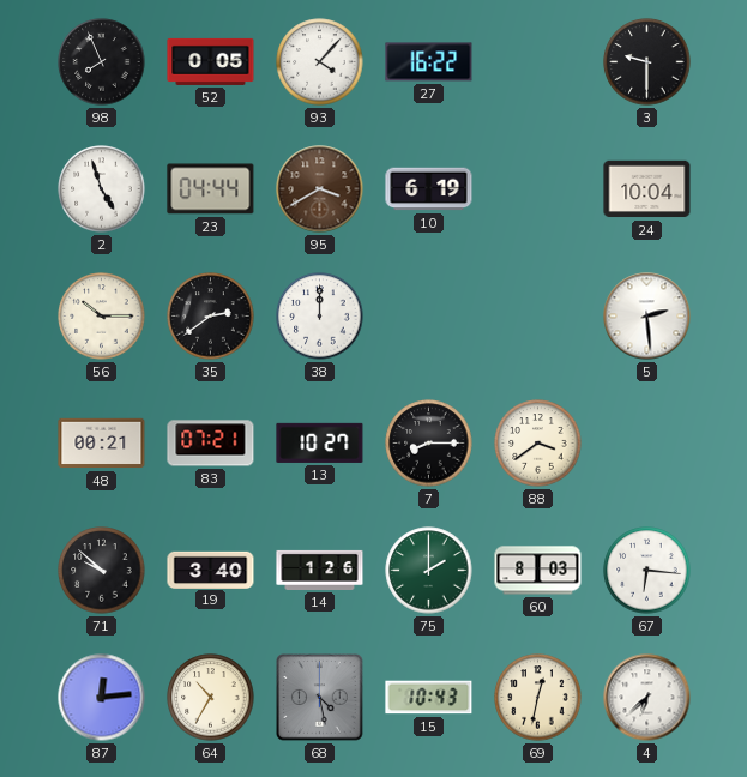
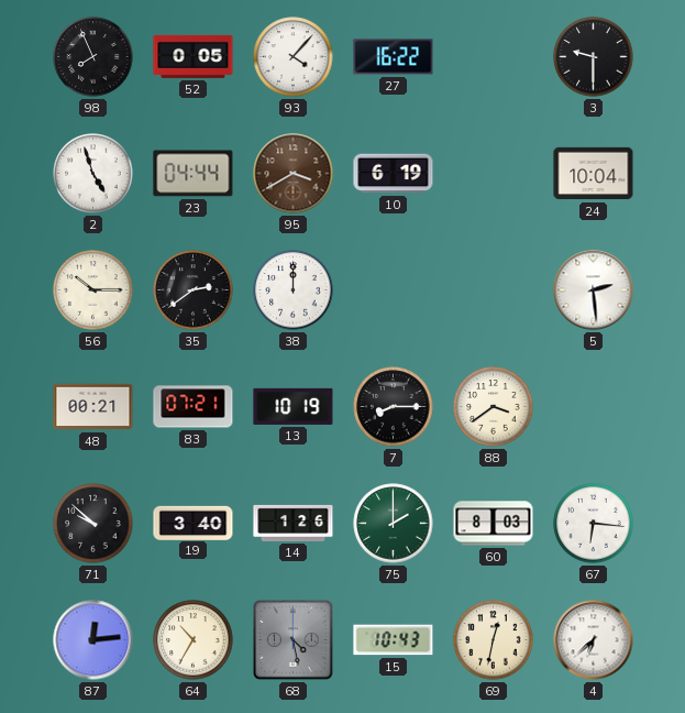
13: 10:27 -> 10:19
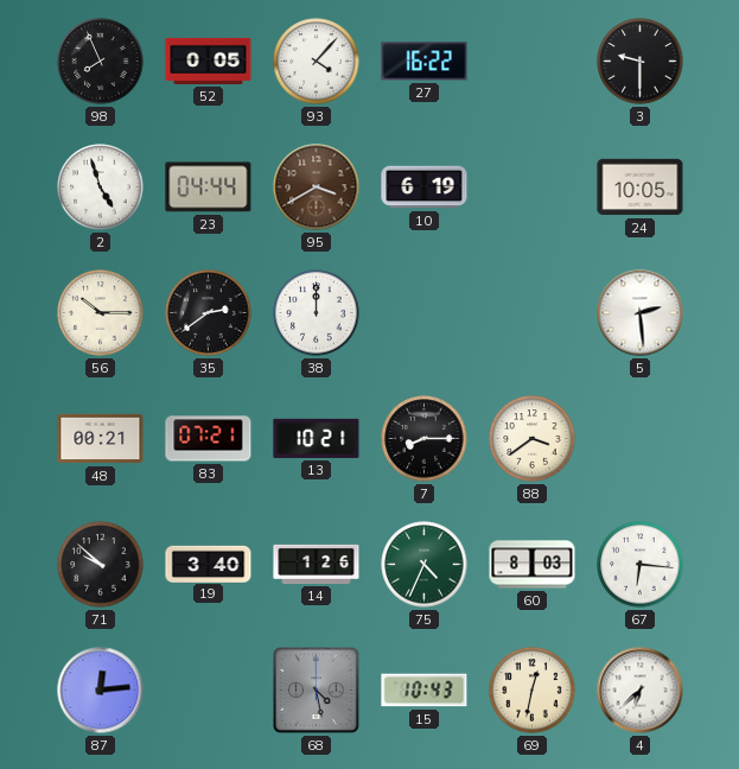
24: 10:04 -> 10:05
13: 10:19 -> 10:21
75: 2:00 -> 4:34
64: 10:35 -> none
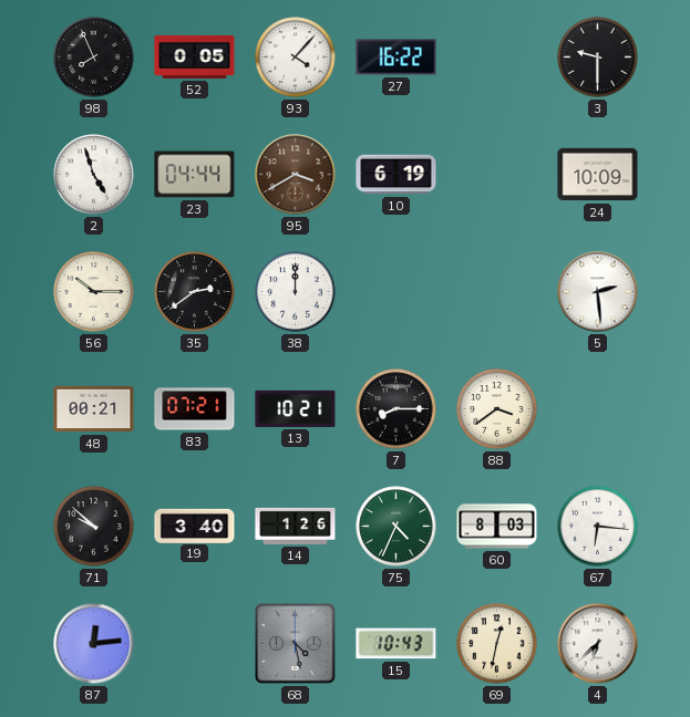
24: 10:05 -> 10:09
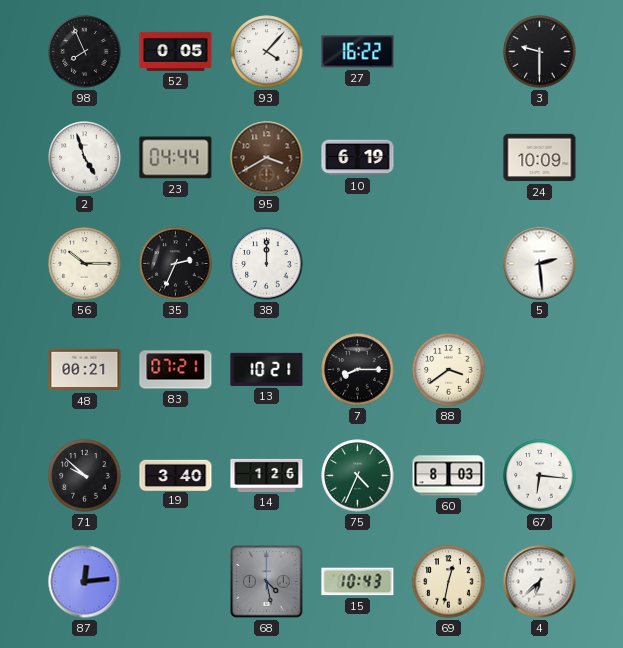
35: 2:39 -> 2:34
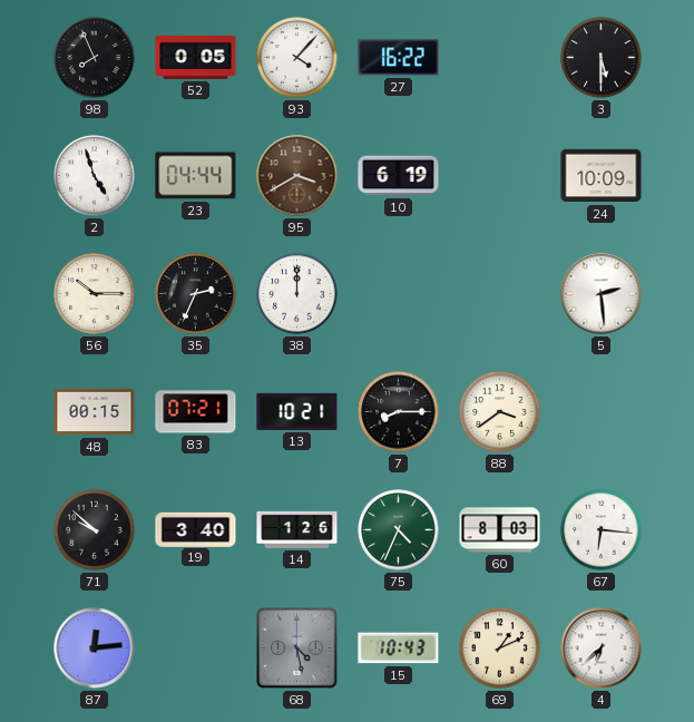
3: 9:30 -> 5:30
48: 00:21 -> 00:15
69: 12:32 -> 1:11
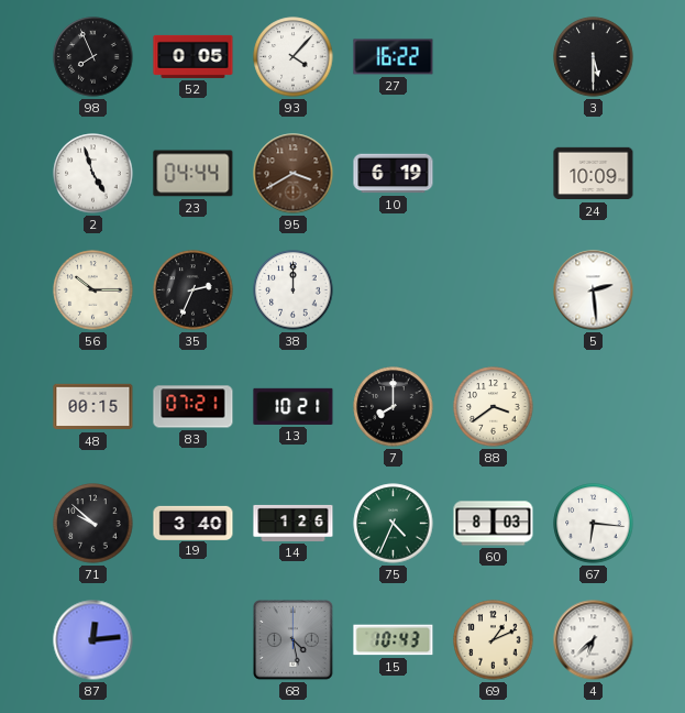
7: 8:15 -> 8:00
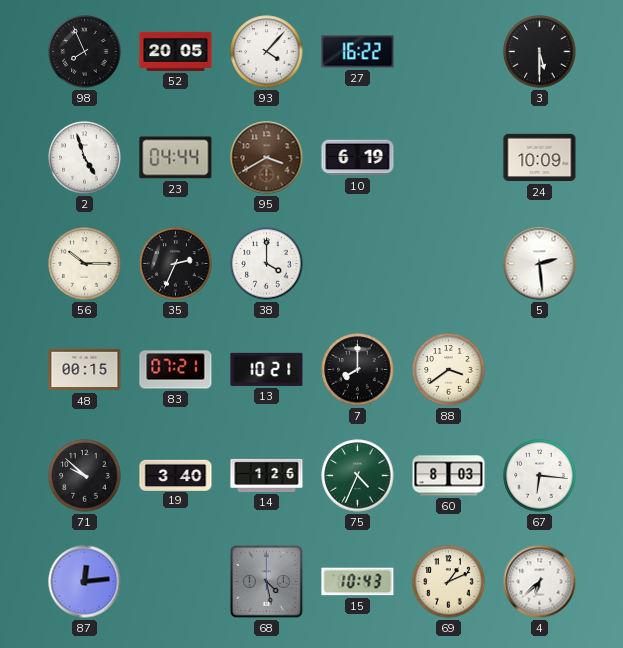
52: 0:05 -> 20:05
38: 12:00 -> 4:00
